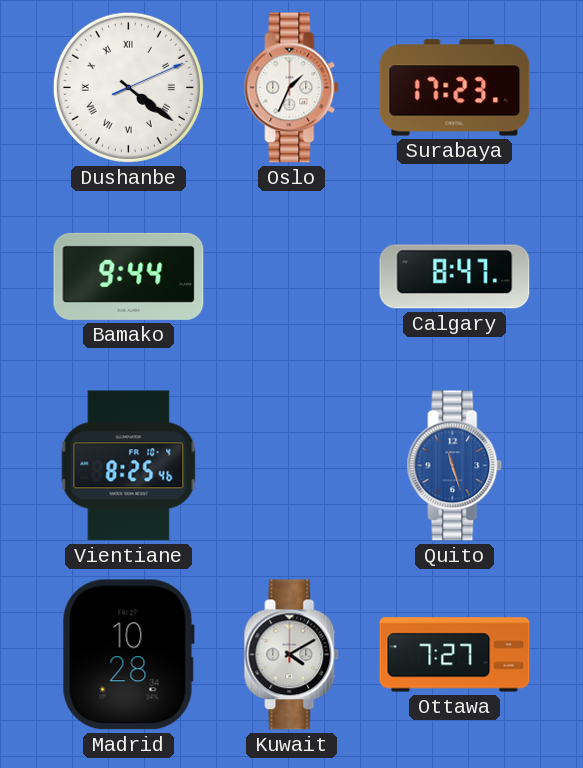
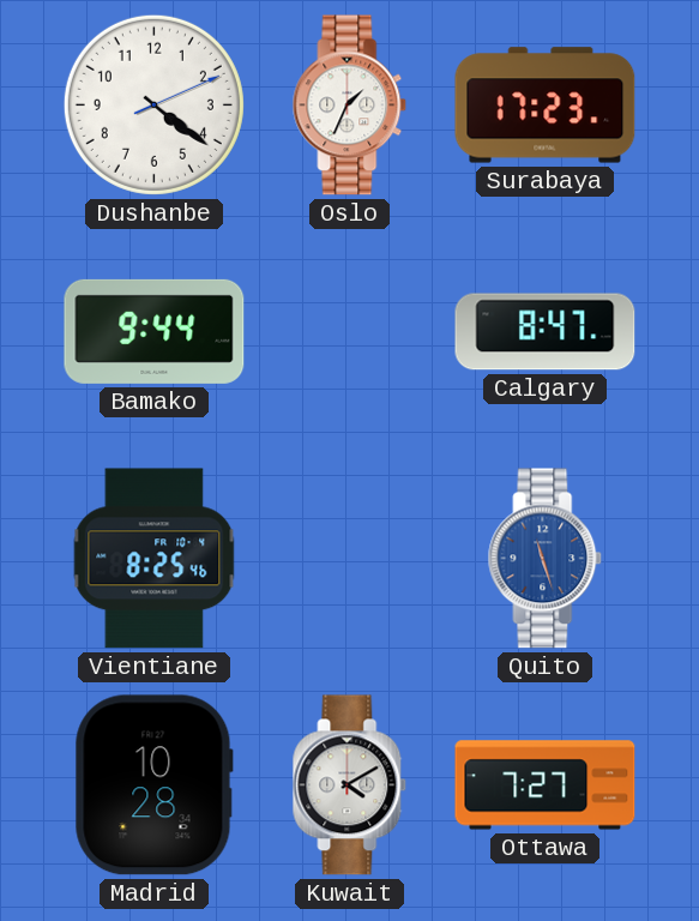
Dushanbe numerals: Roman -> Arabic
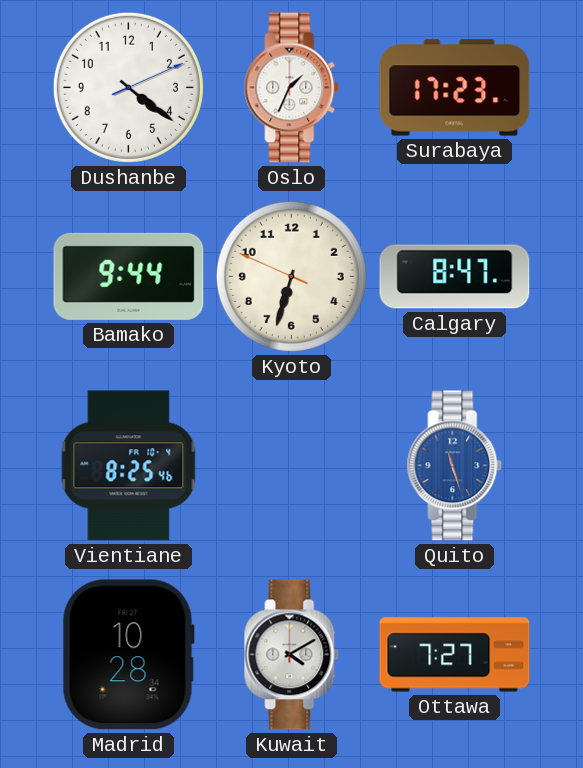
Kyoto: none -> 6:32
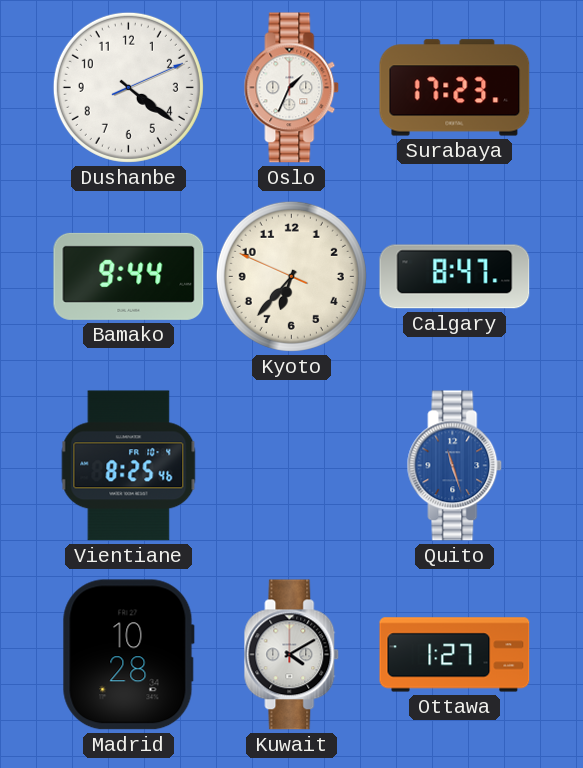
Kyoto: 6:32 -> 6:36
Ottawa: 7:27 -> 1:27
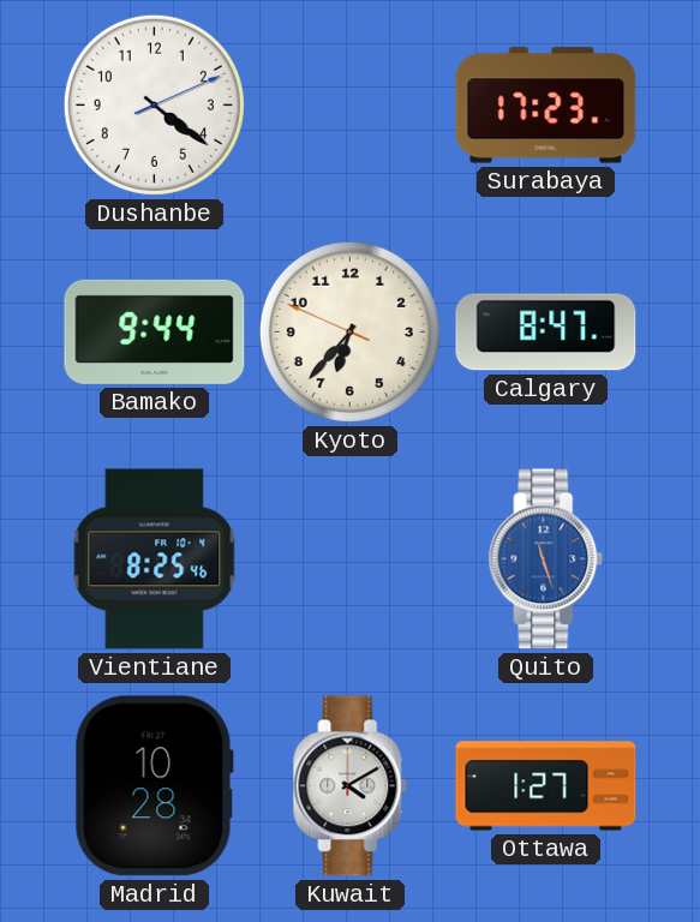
Oslo: 1:34 -> none
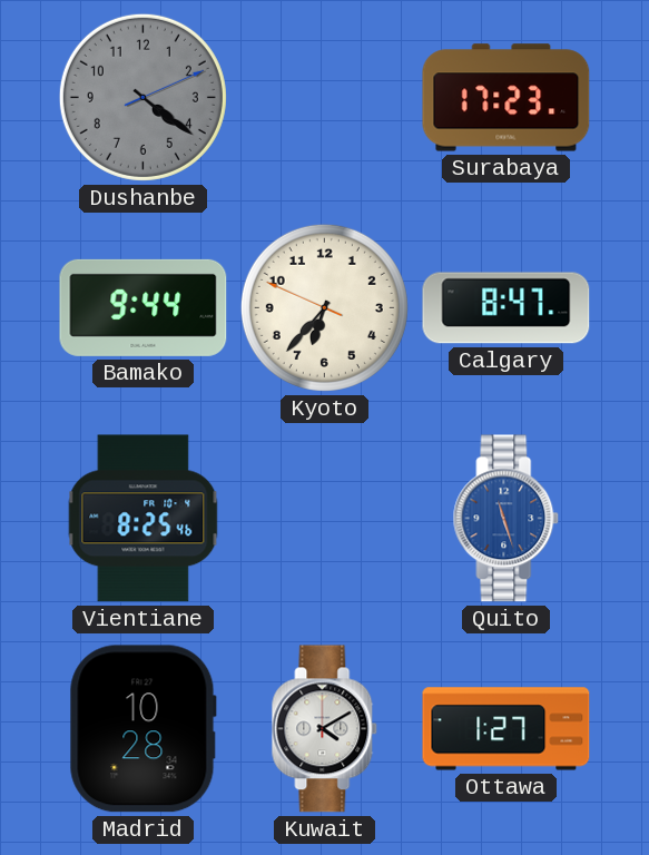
Dushanbe dial: white -> grey
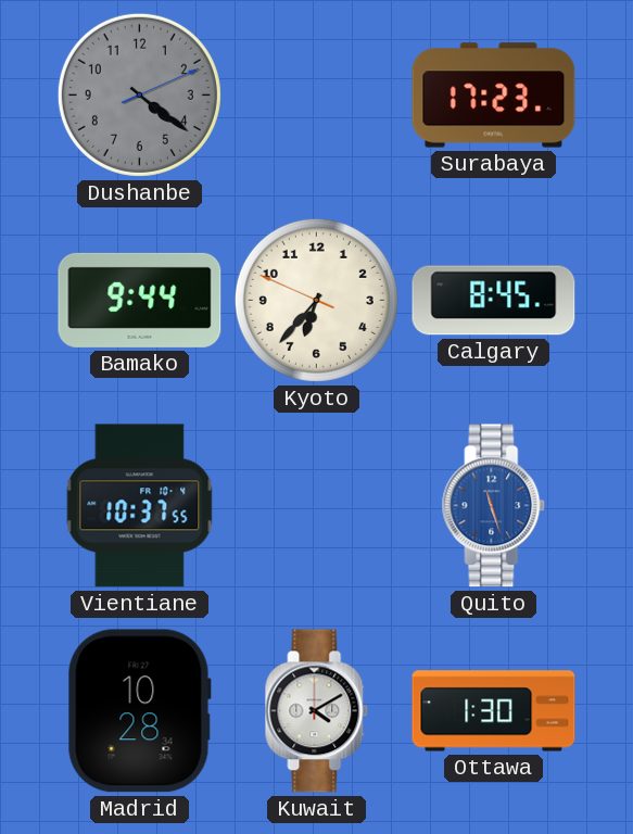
Calgary: 8:47 -> 8:45
Vientiane: 8:25 -> 10:37
Ottawa: 1:27 -> 1:30
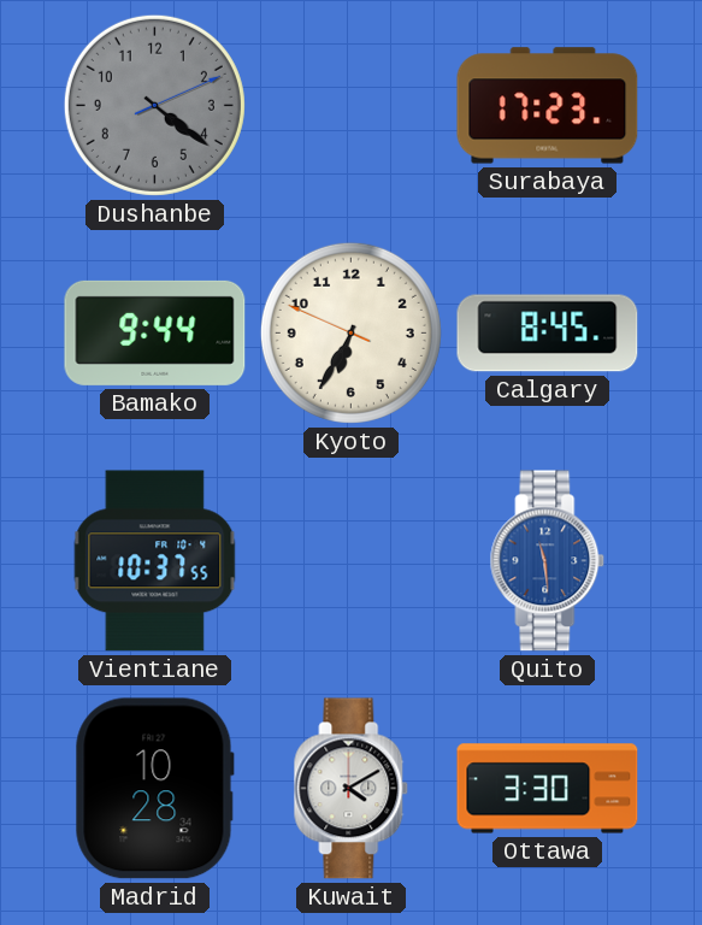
Kyoto: 6:36 -> 6:34
Quito: 11:27 -> 11:29
Ottawa: 1:30 -> 3:30
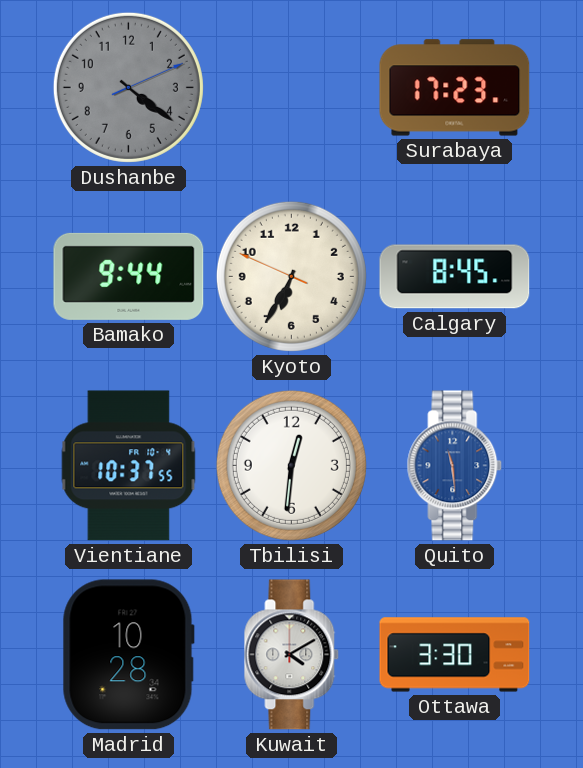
Tbilisi: none -> 12:31
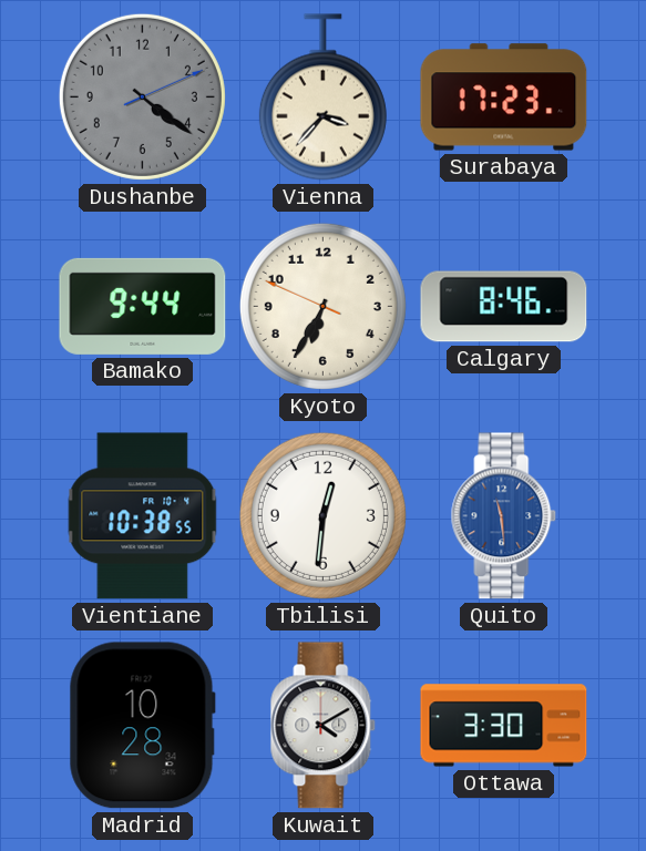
Vienna: none -> 3:37
Calgary: 8:45 -> 8:46
Vientiane: 10:37 -> 10:38
